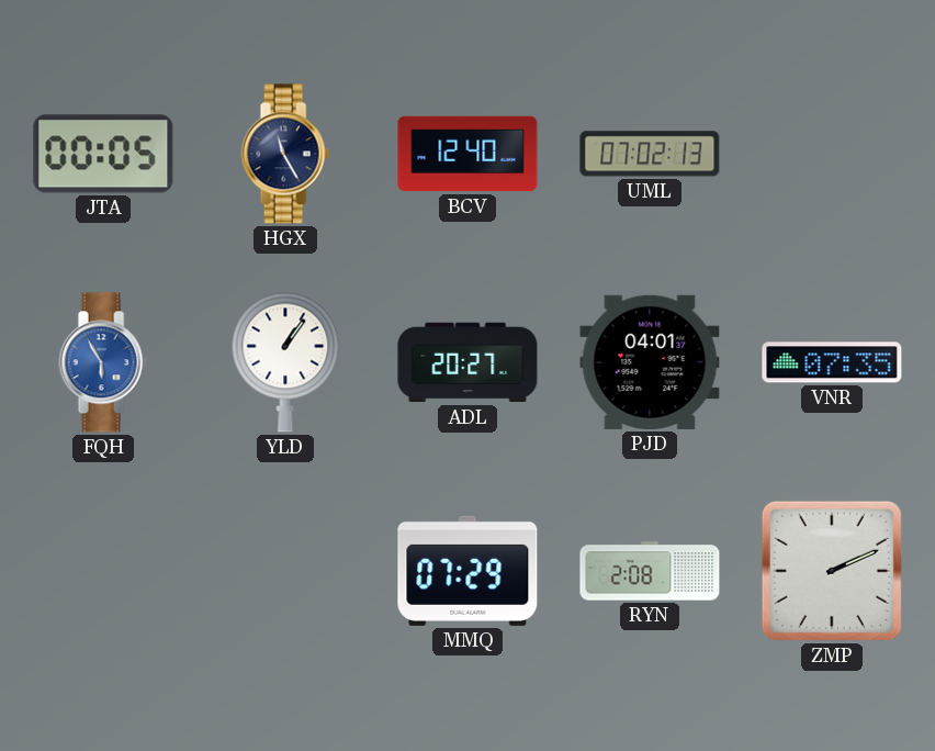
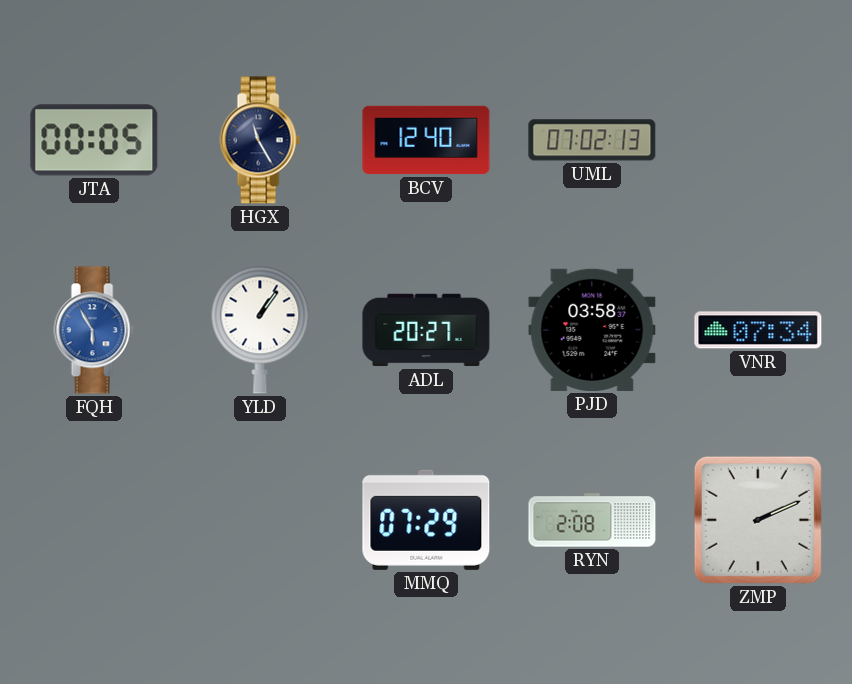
PJD: 04:01 -> 03:58
VNR: 07:35 -> 07:34
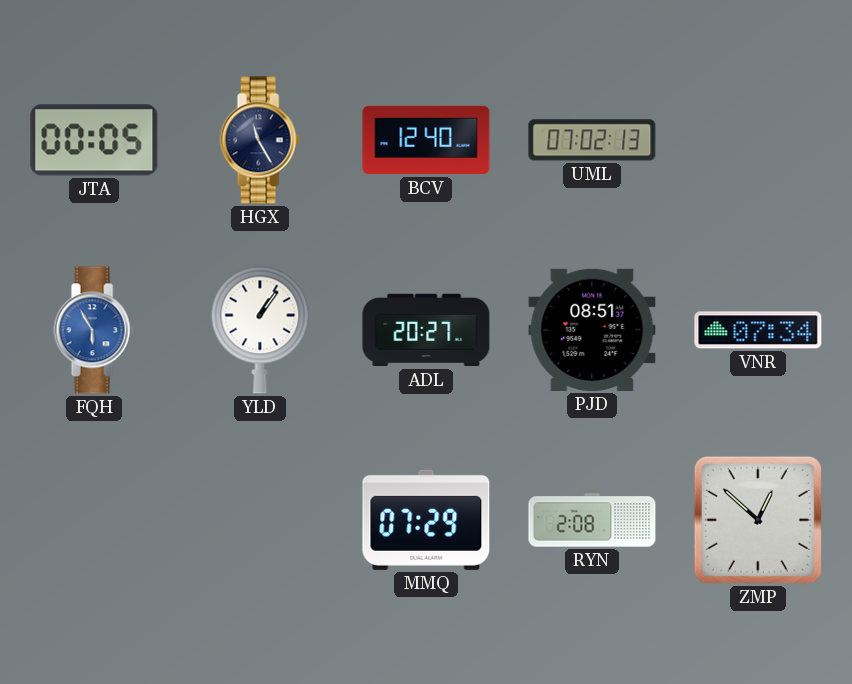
PJD: 03:58 -> 08:51
ZMP: 2:11 -> 12:52
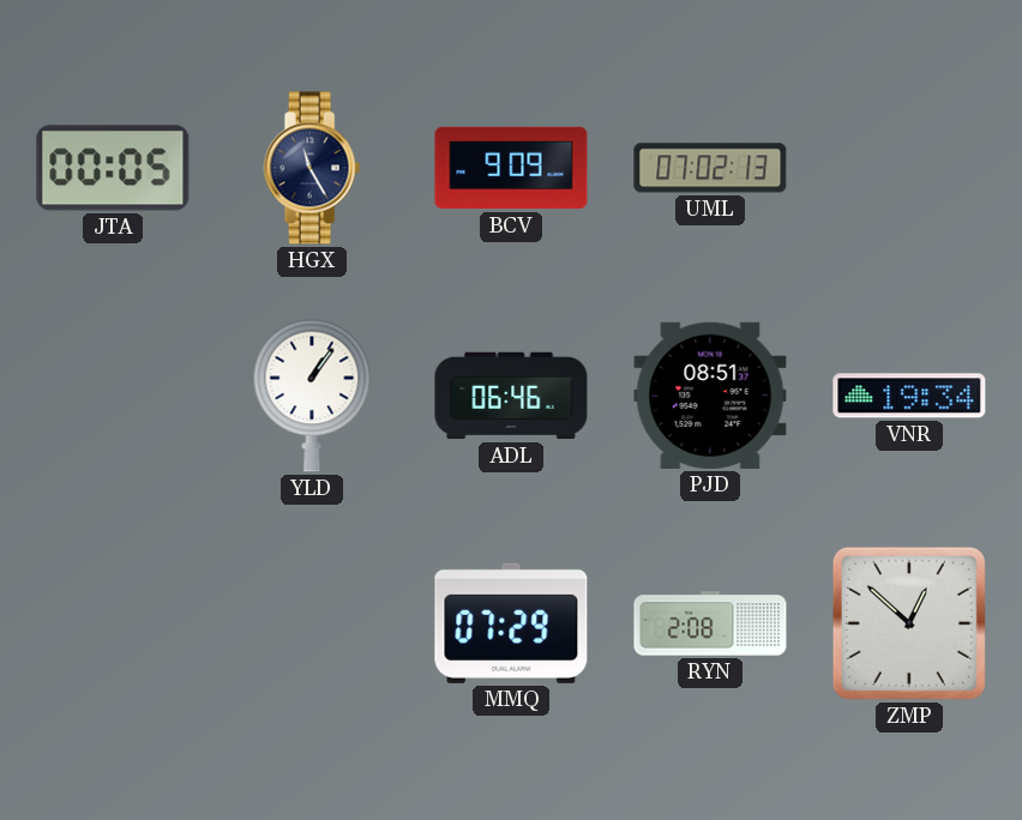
BCV: 12:40 -> 9:09
FQH: 5:55 -> none
ADL: 20:27 -> 06:46
VNR: 07:34 -> 19:34
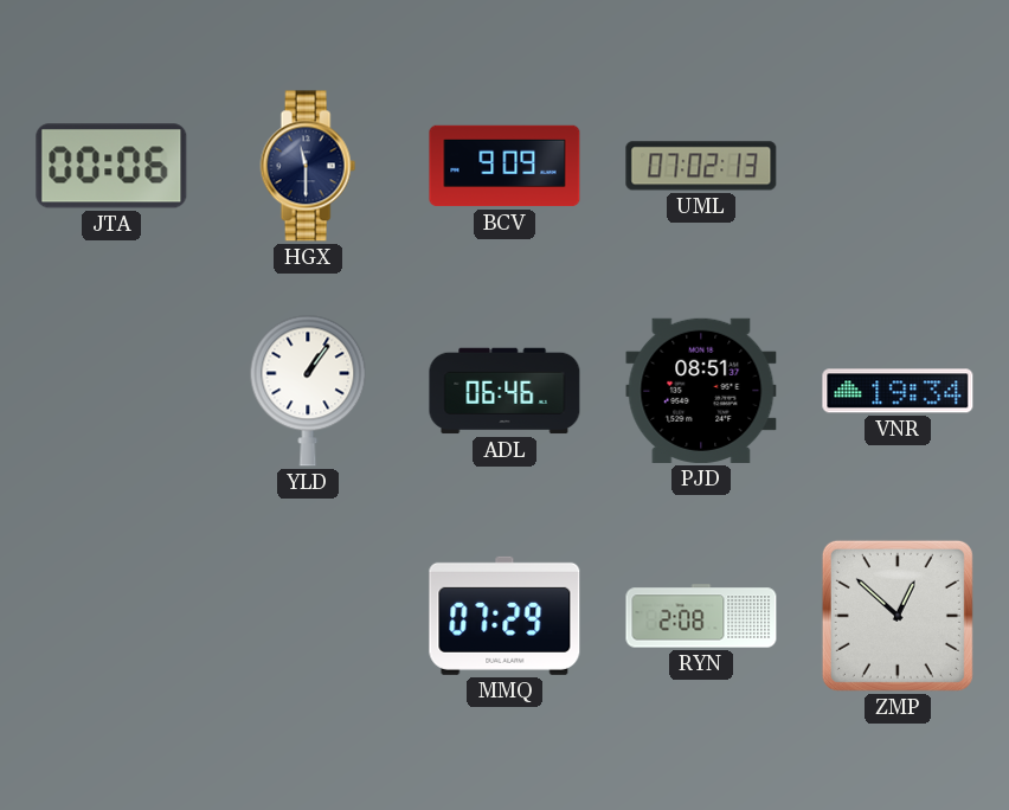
JTA: 00:05 -> 00:06
HGX: 11:25 -> 11:30
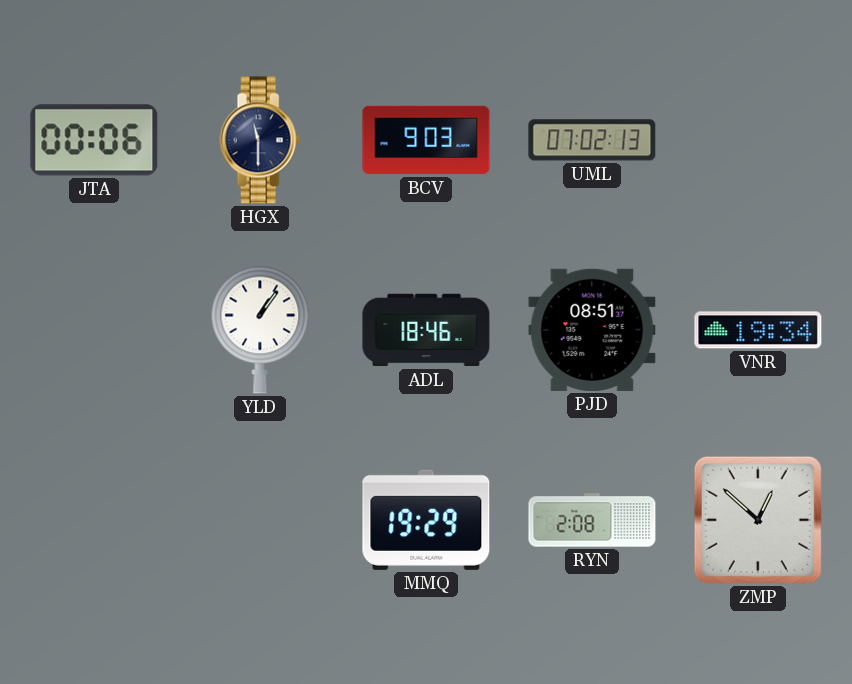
BCV: 9:09 -> 9:03
ADL: 06:46 -> 18:46
MMQ: 07:29 -> 19:29
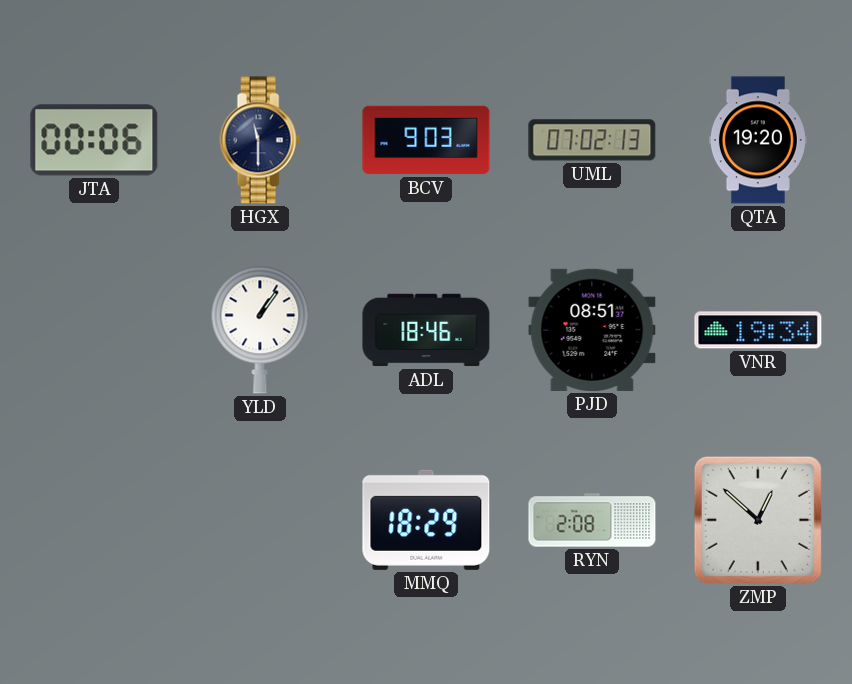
QTA: none -> 19:20
MMQ: 19:29 -> 18:29
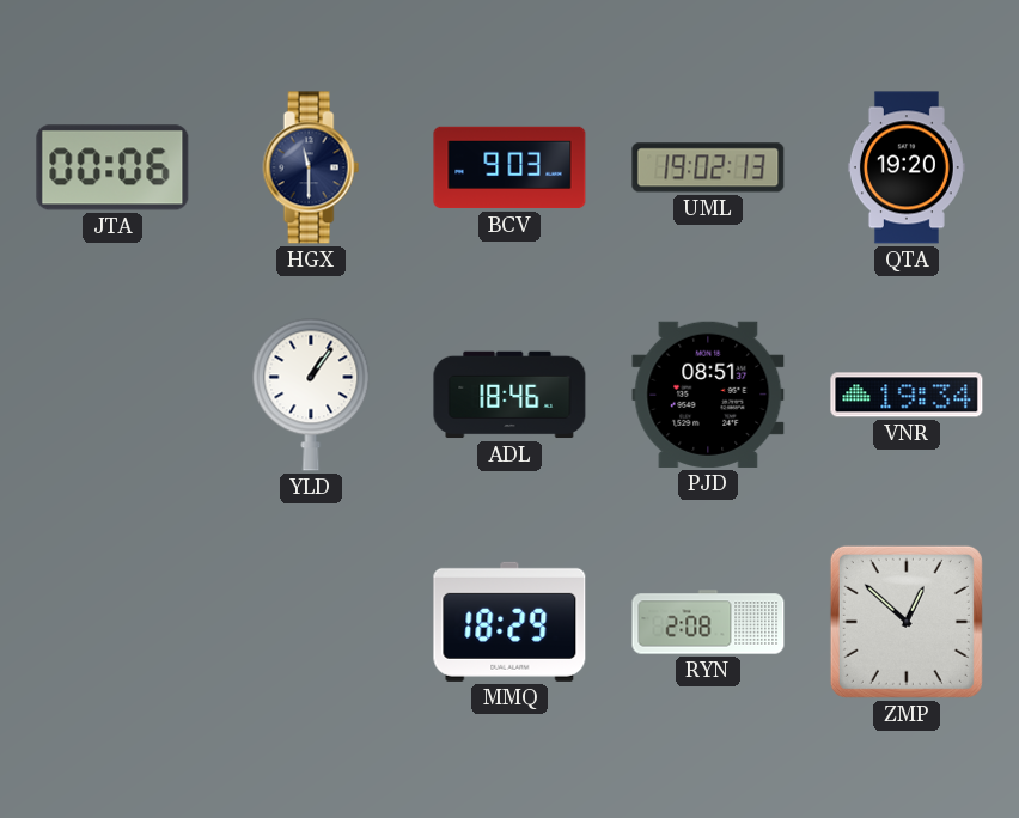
UML: 07:02 -> 19:02
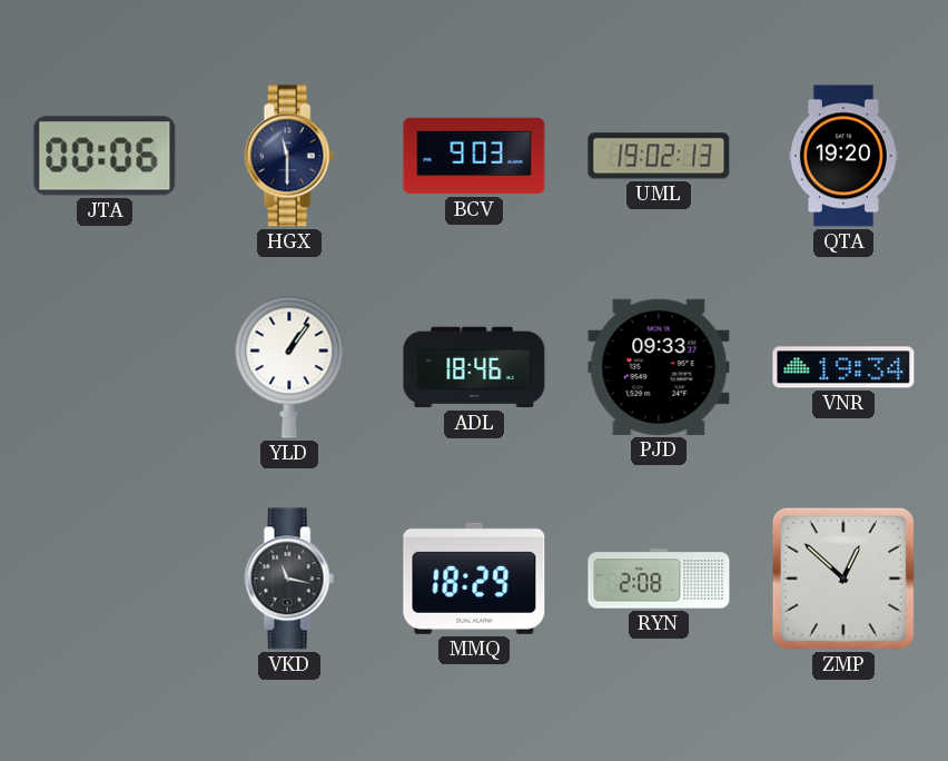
PJD: 08:51 -> 09:33
VKD: none -> 11:17
